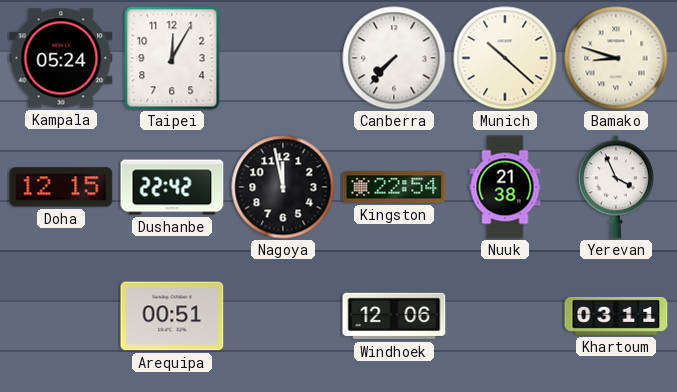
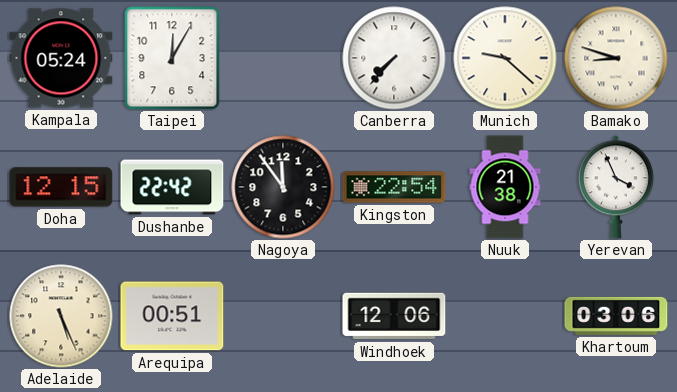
Munich: 10:22 -> 9:22
Nagoya: 11:58 -> 11:54
Adelaide: none -> 5:26
Khartoum: 03:11 -> 03:06
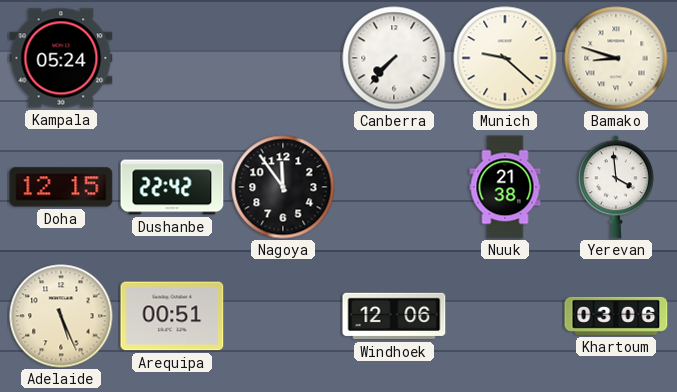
Taipei: 12:05 -> none
Kingston: 22:54 -> none
Yerevan: 3:56 -> 3:59
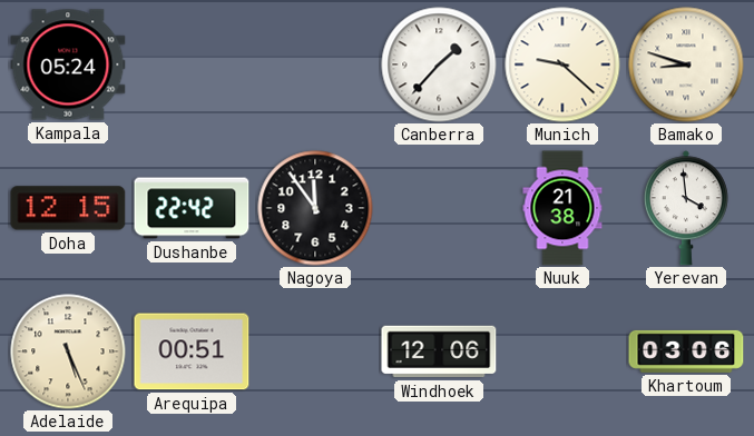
Canberra: 7:37 -> 1:37
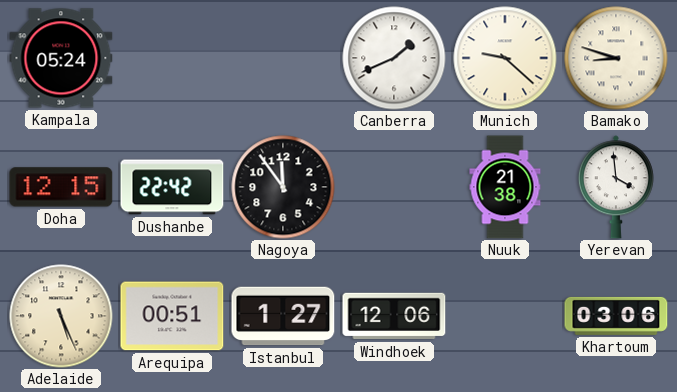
Canberra: 1:37 -> 1:41
Istanbul: none -> 1:27
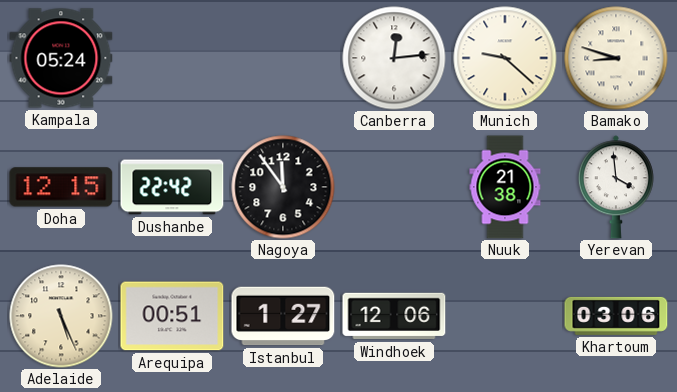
Canberra: 1:41 -> 12:14
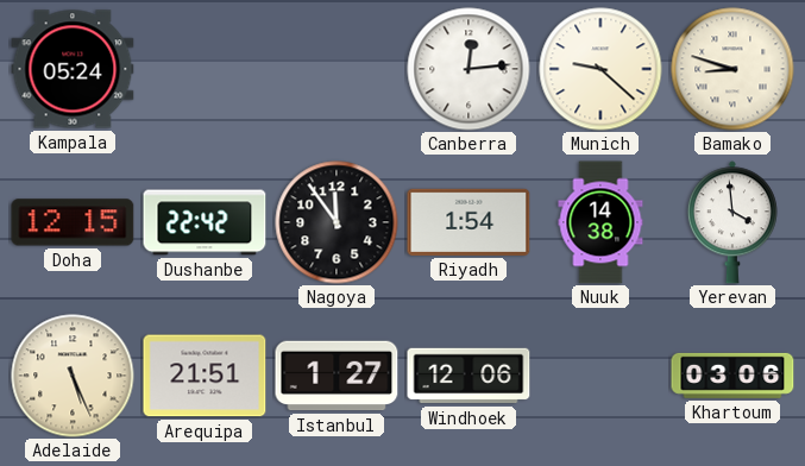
Riyadh: none -> 1:54
Nuuk: 21:38 -> 14:38
Arequipa: 00:51 -> 21:51
